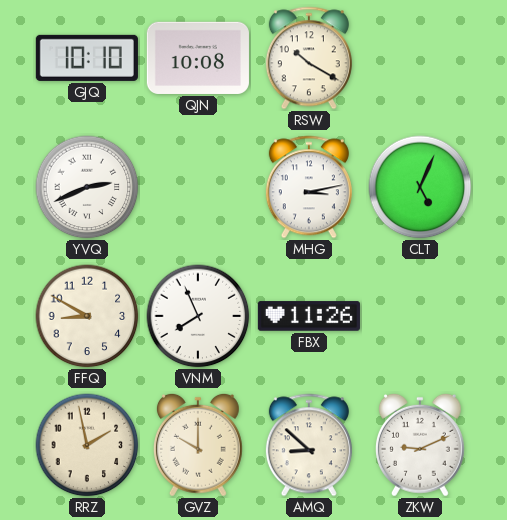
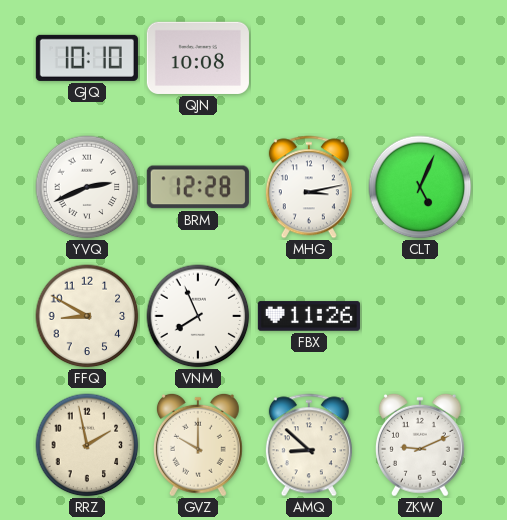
RSW: 10:20 -> none
BRM: none -> 12:28
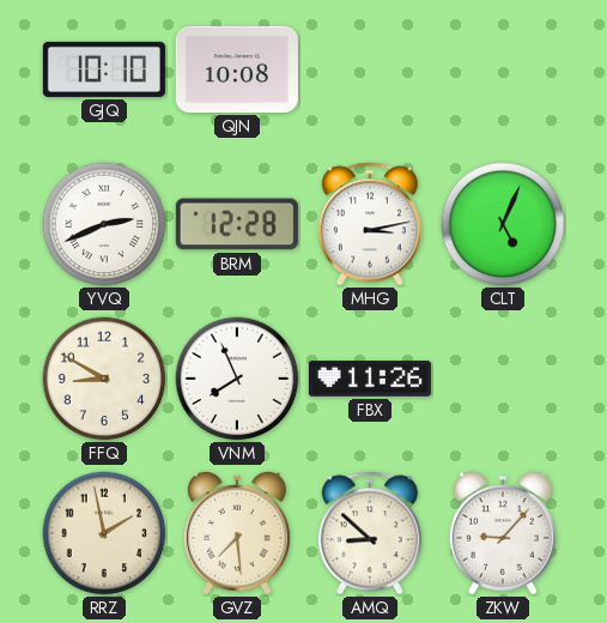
GVZ: 10:00 -> 7:29
ZKW: 9:11 -> 9:07
